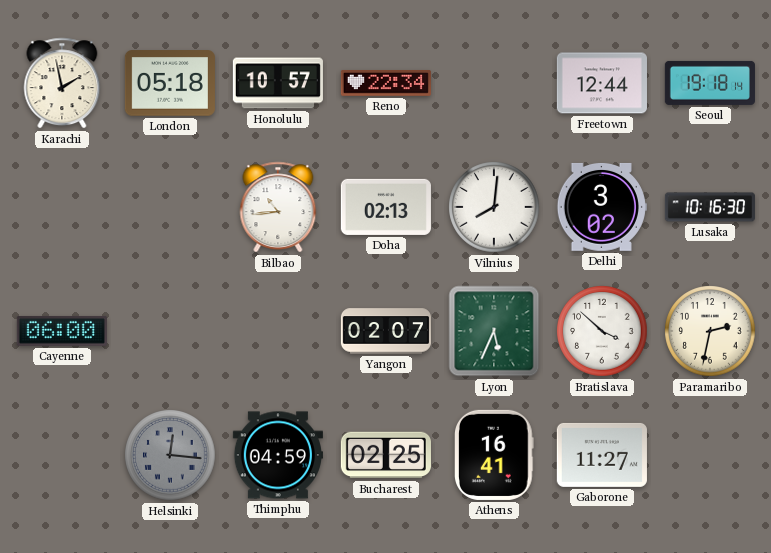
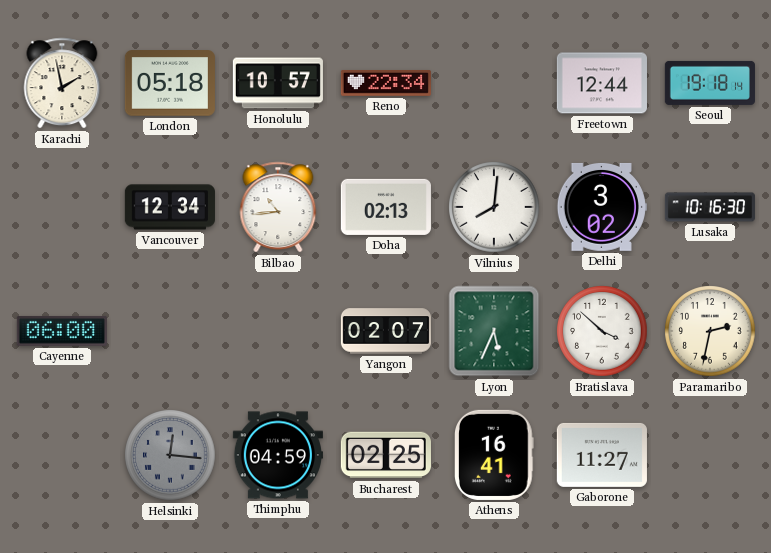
Vancouver: none -> 12:34
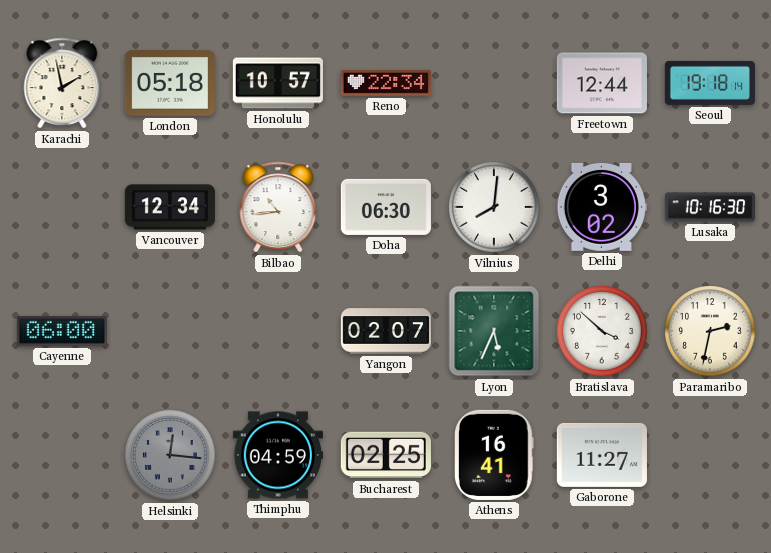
Doha: 02:13 -> 06:30
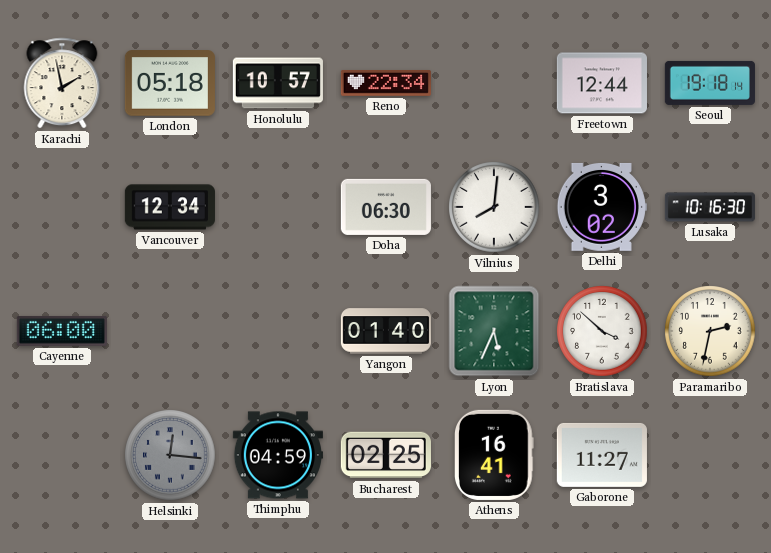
Bilbao: 10:44 -> none
Yangon: 02:07 -> 01:40
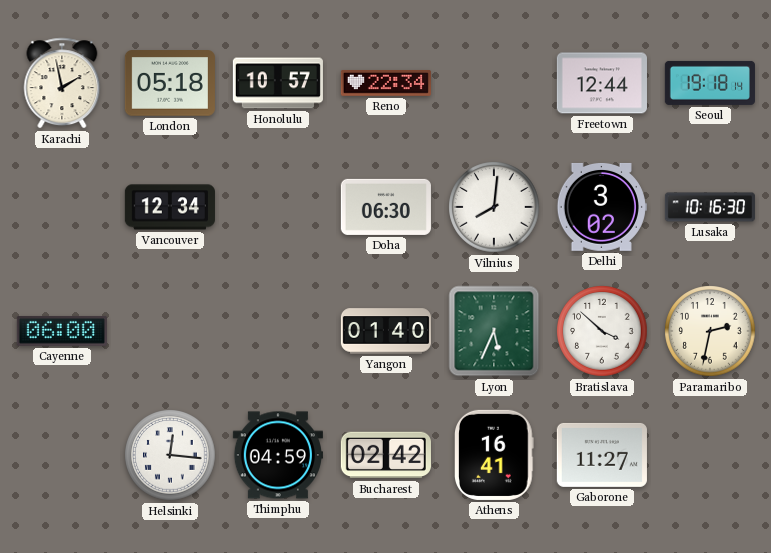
Helsinki dial: grey -> white
Bucharest: 02:25 -> 02:42
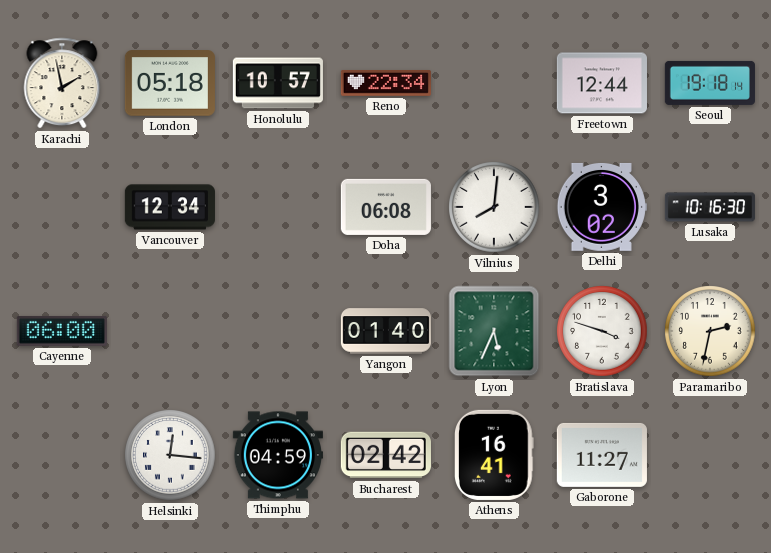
Doha: 06:30 -> 06:08
Bratislava: 3:52 -> 3:48
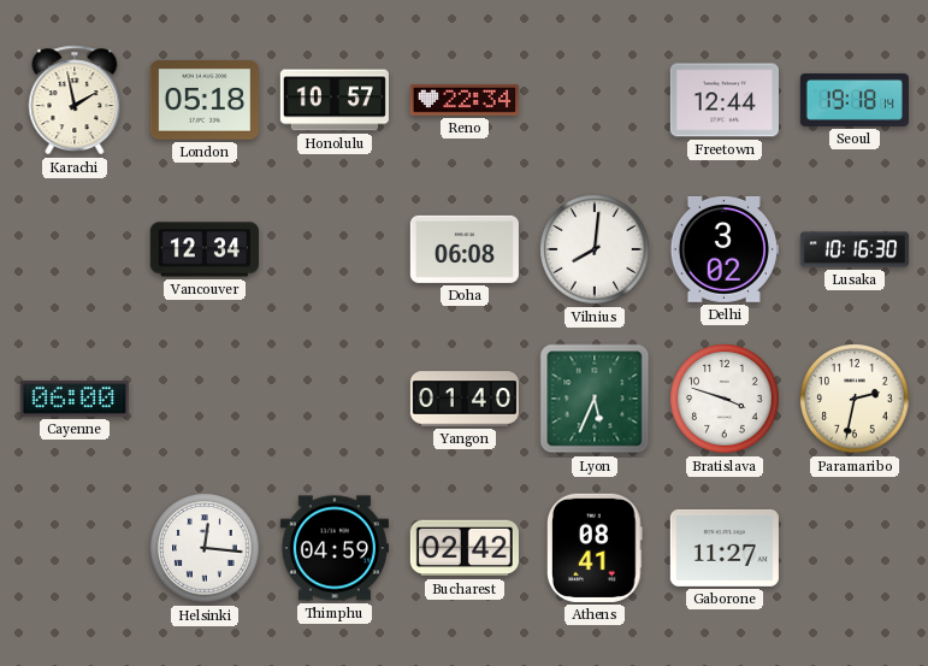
Athens: 16:41 -> 08:41
